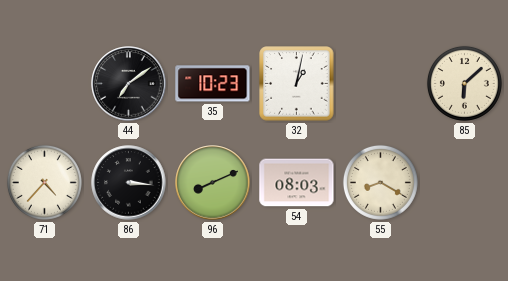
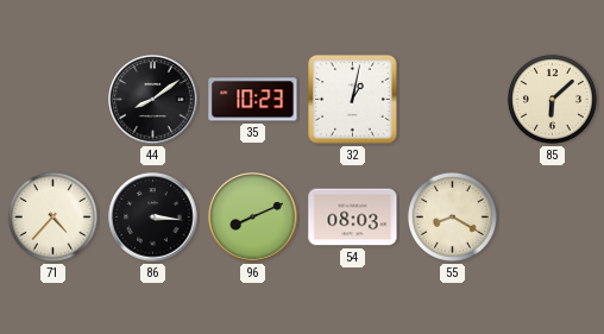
44: 7:09 -> 8:09
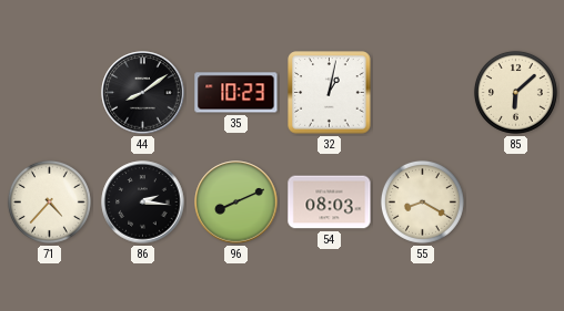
86: 3:16 -> 2:16
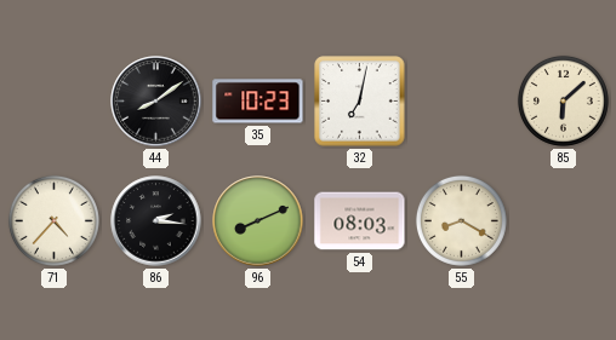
32: 1:02 -> 7:02
